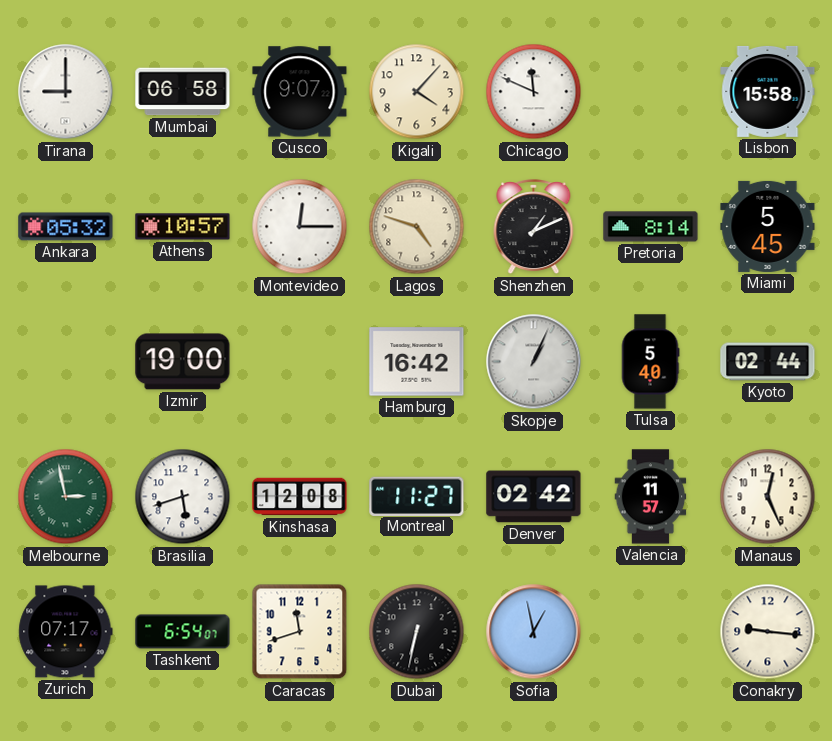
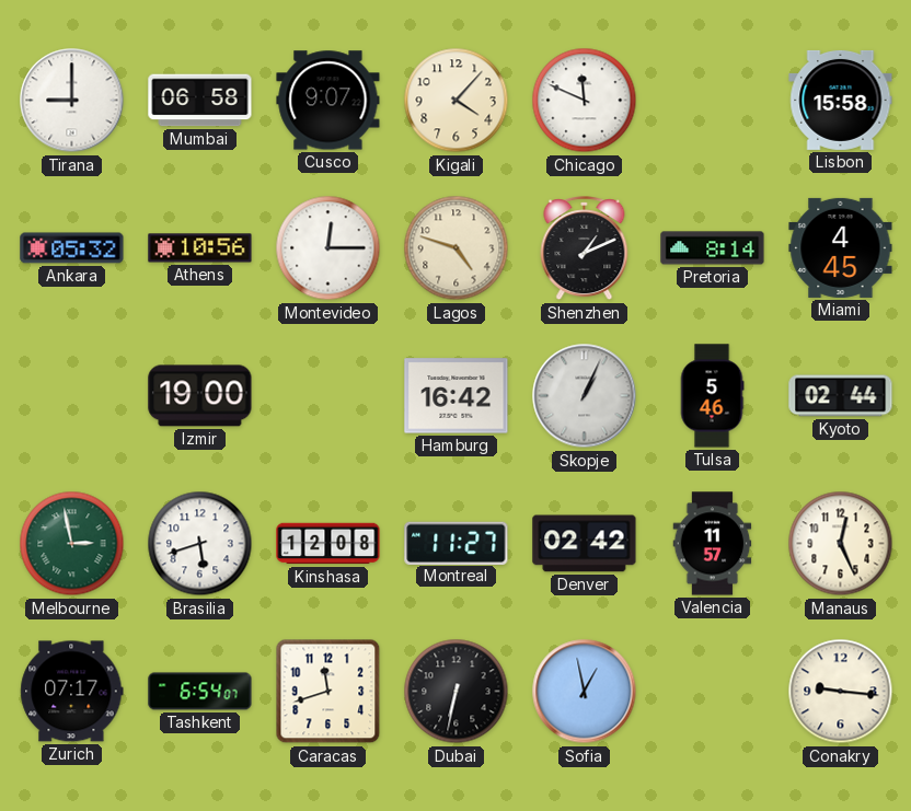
Athens: 10:57 -> 10:56
Miami: 5:45 -> 4:45
Tulsa: 5:40 -> 5:46
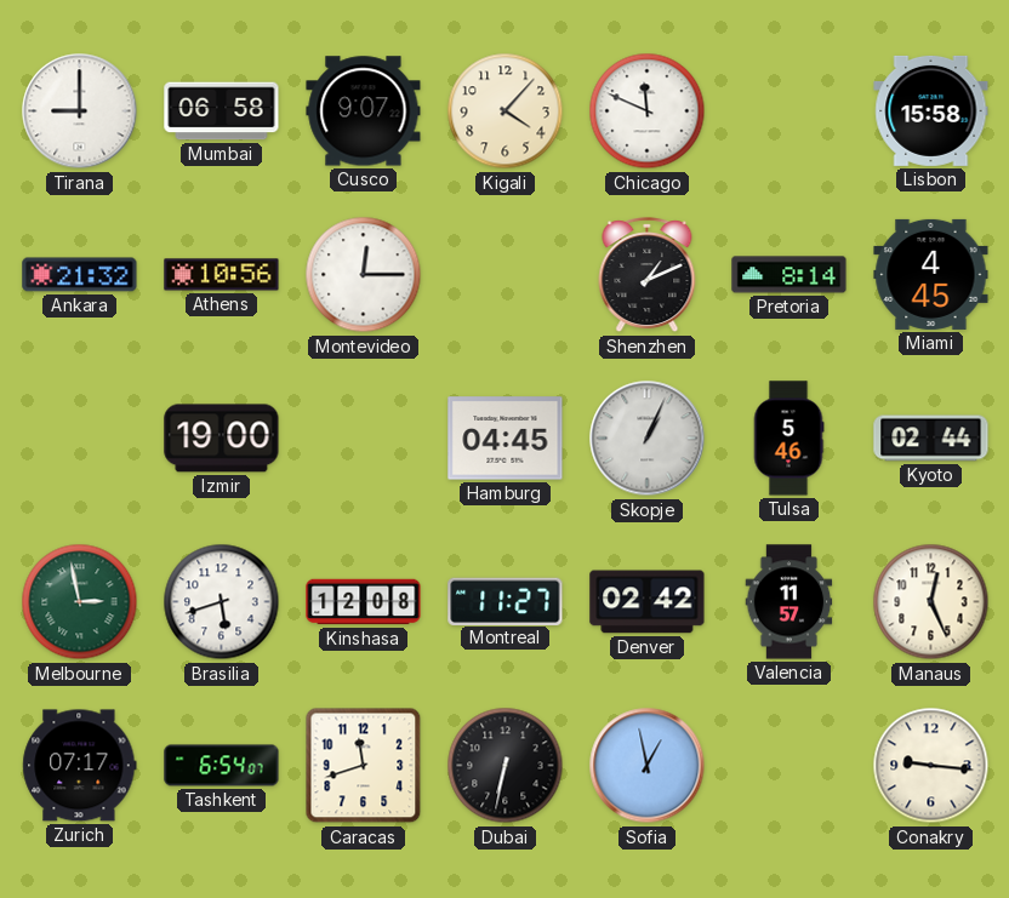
Ankara: 05:32 -> 21:32
Lagos: 4:48 -> none
Hamburg: 16:42 -> 04:45
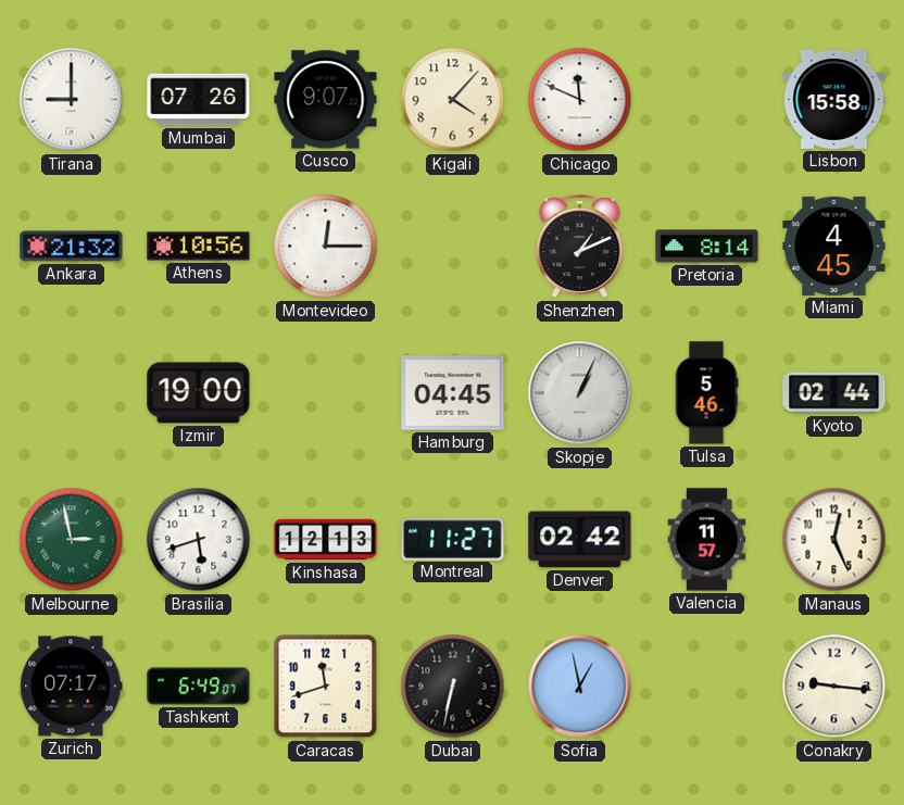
Mumbai: 06:58 -> 07:26
Kinshasa: 12:08 -> 12:13
Tashkent: 6:54 -> 6:49
